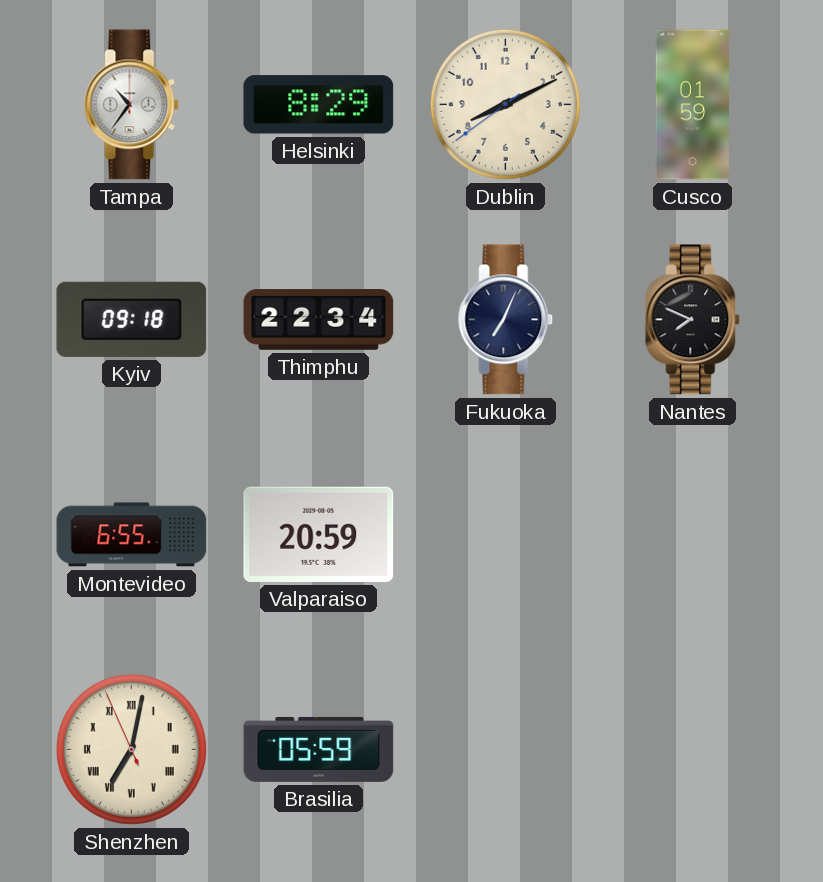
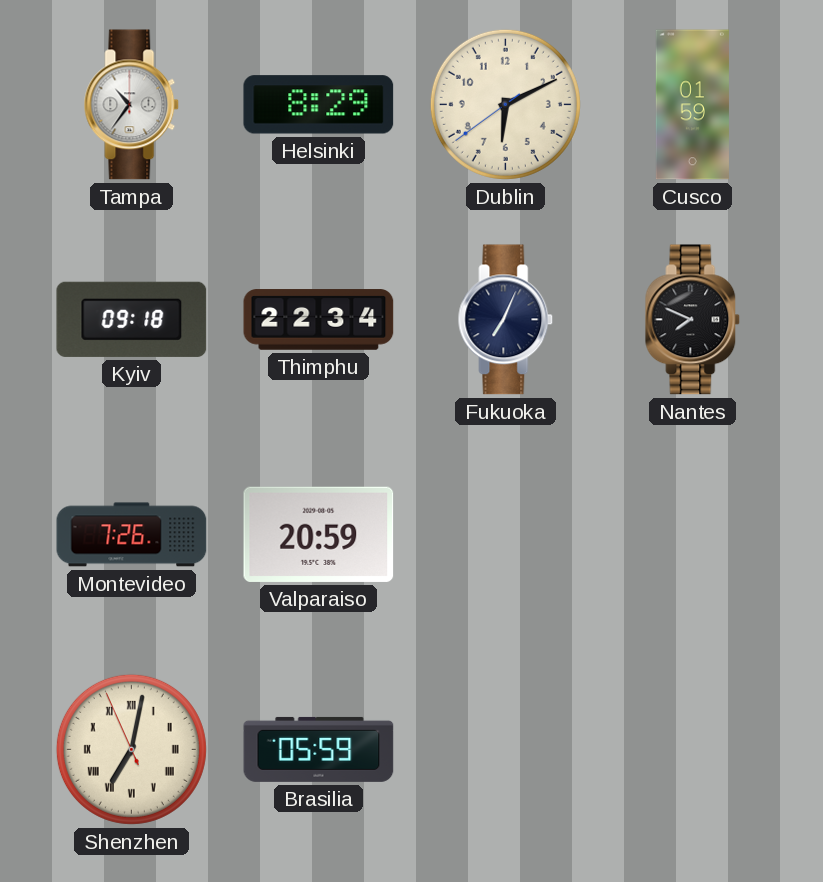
Dublin: 8:10 -> 6:10
Montevideo: 6:55 -> 7:26
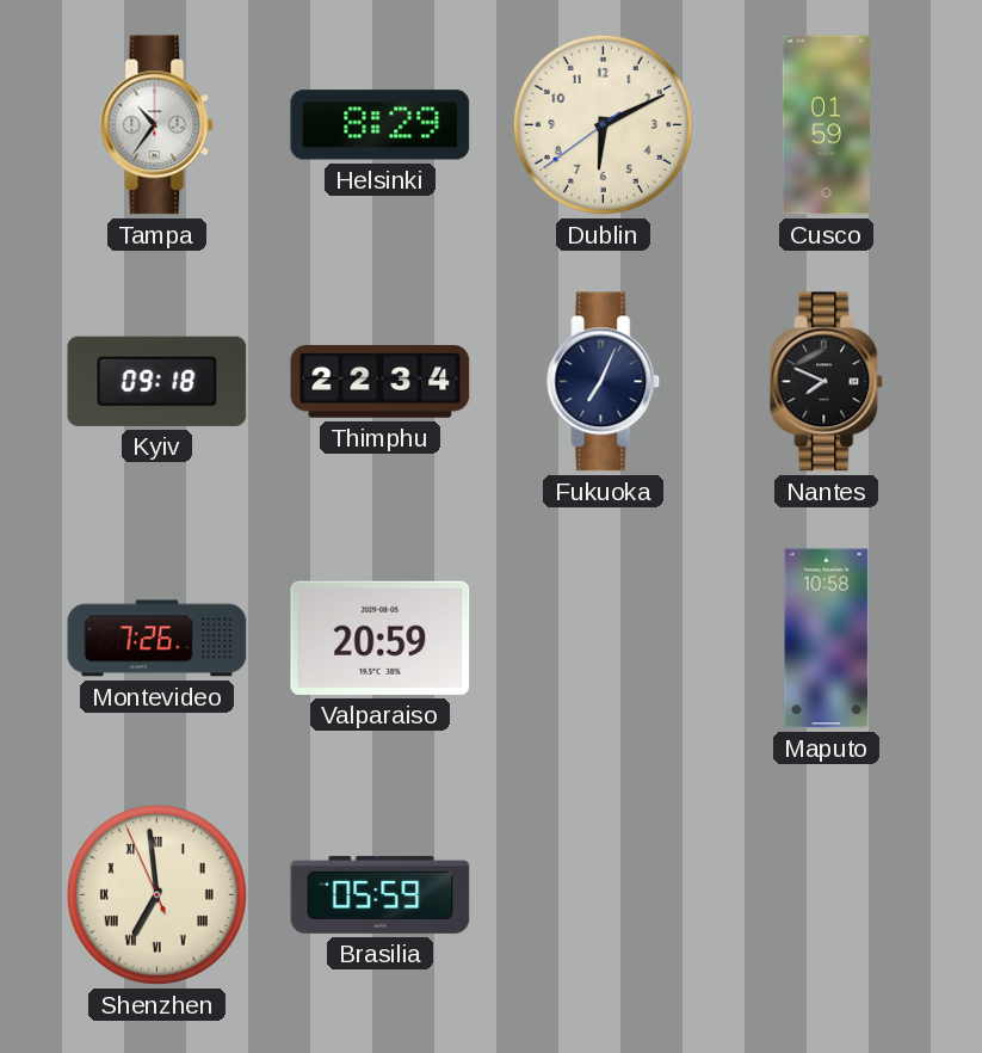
Maputo: none -> 10:58
Shenzhen: 7:01 -> 6:58
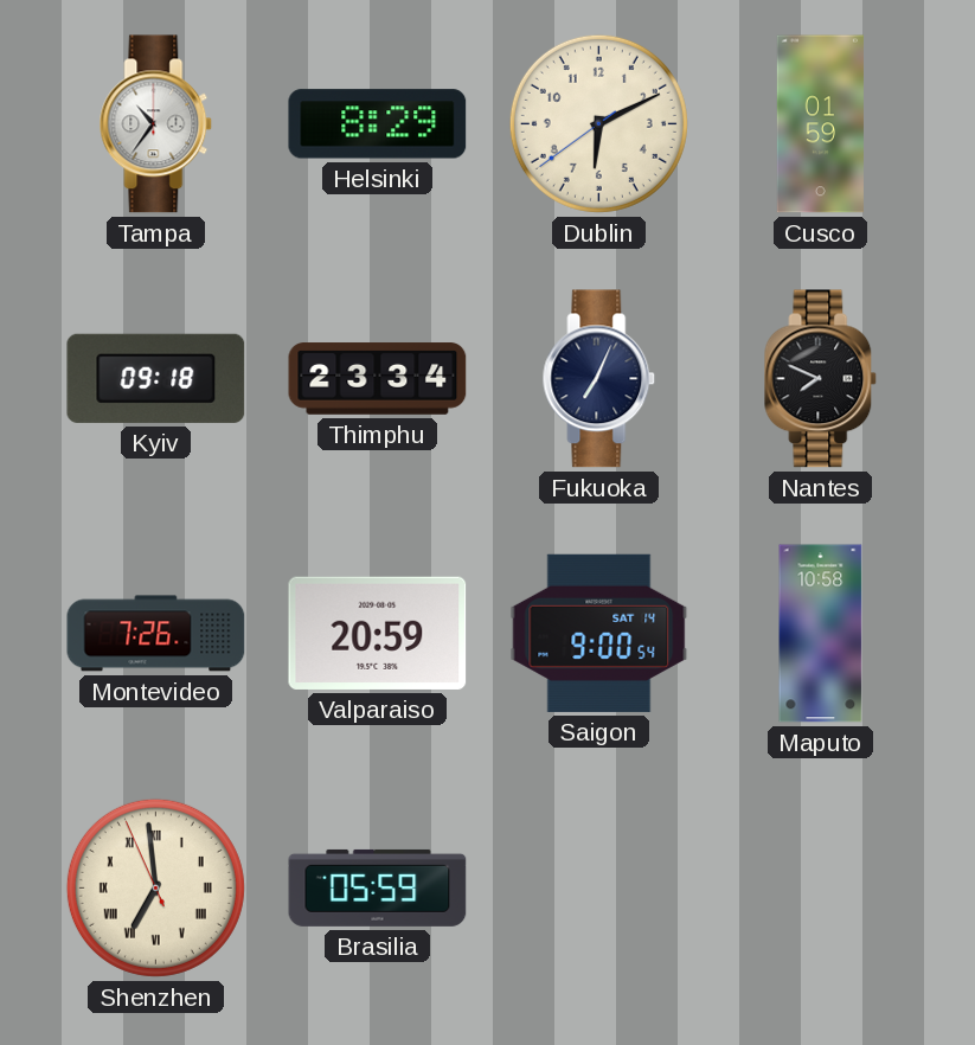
Thimphu: 22:34 -> 23:34
Saigon: none -> 9:00
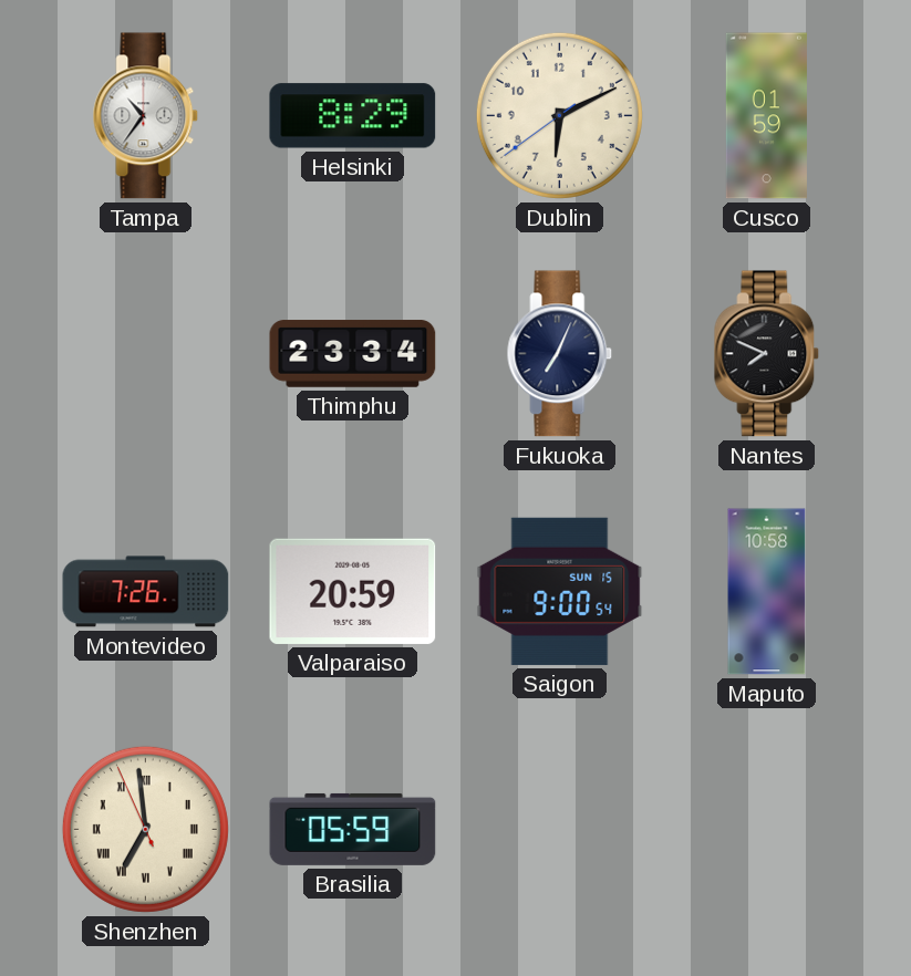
Kyiv: 09:18 -> none
Saigon date: SAT 14 -> SUN 15
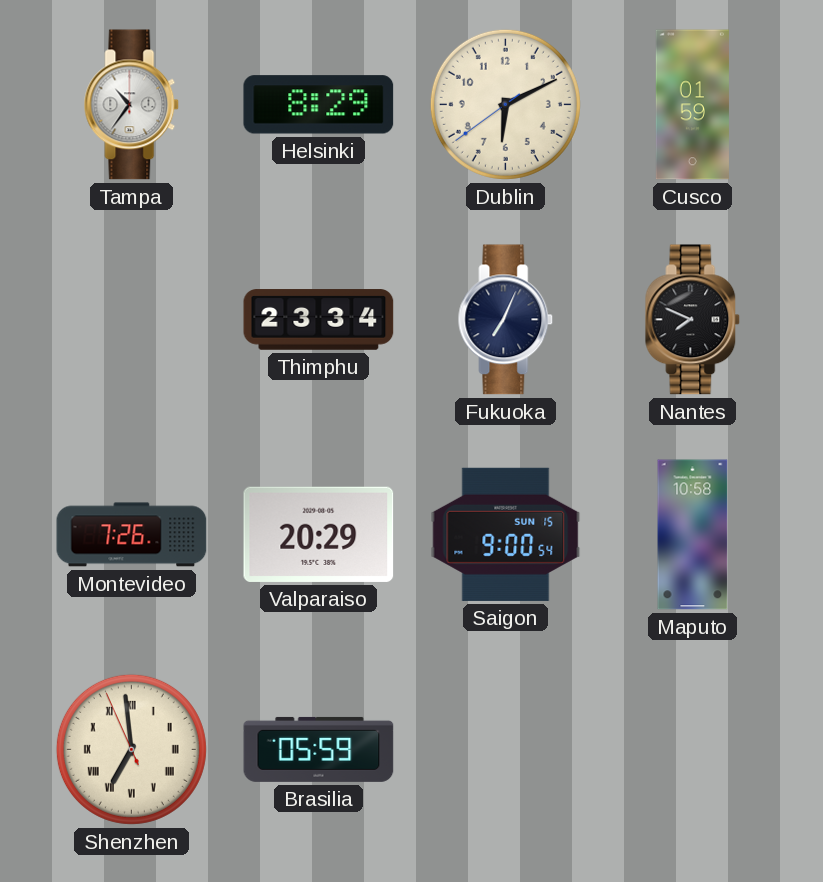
Valparaiso: 20:59 -> 20:29
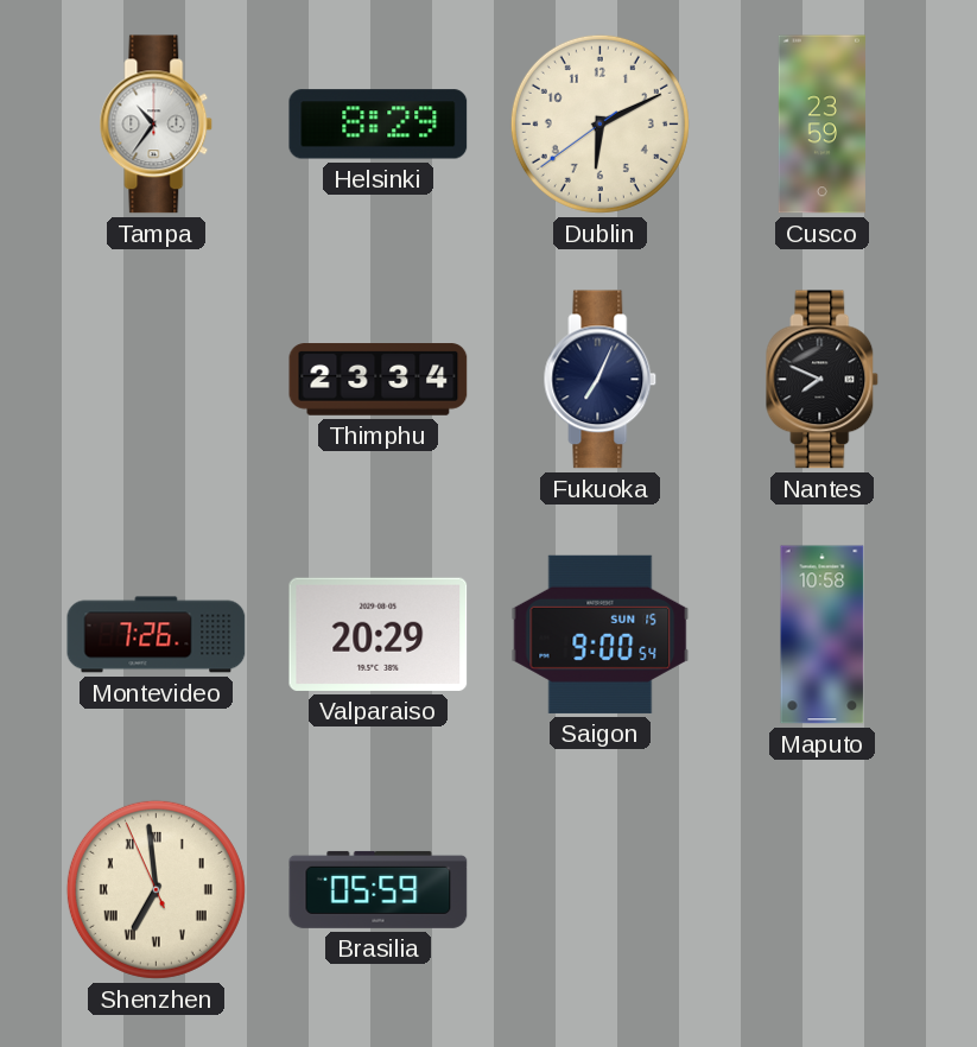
Cusco: 01:59 -> 23:59
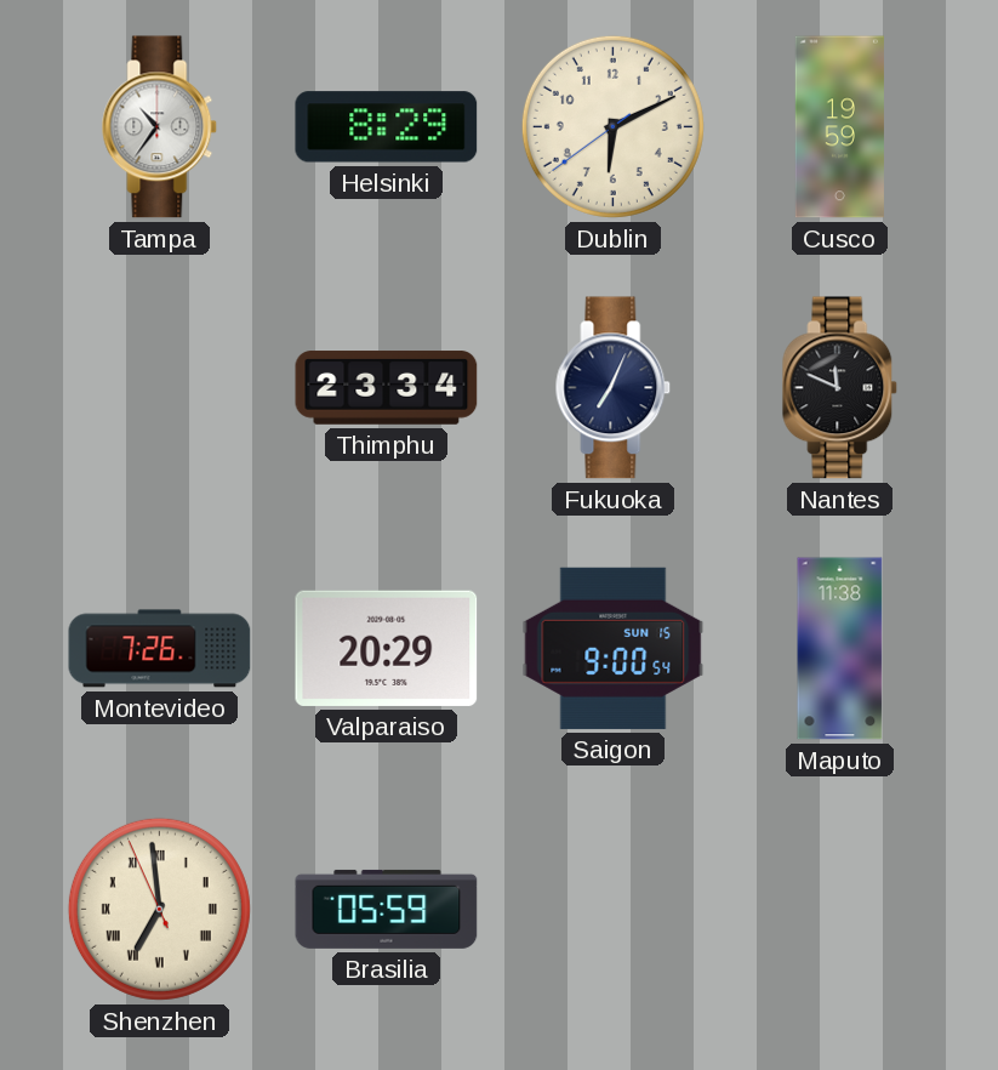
Cusco: 23:59 -> 19:59
Nantes: 7:49 -> 11:49
Maputo: 10:58 -> 11:38
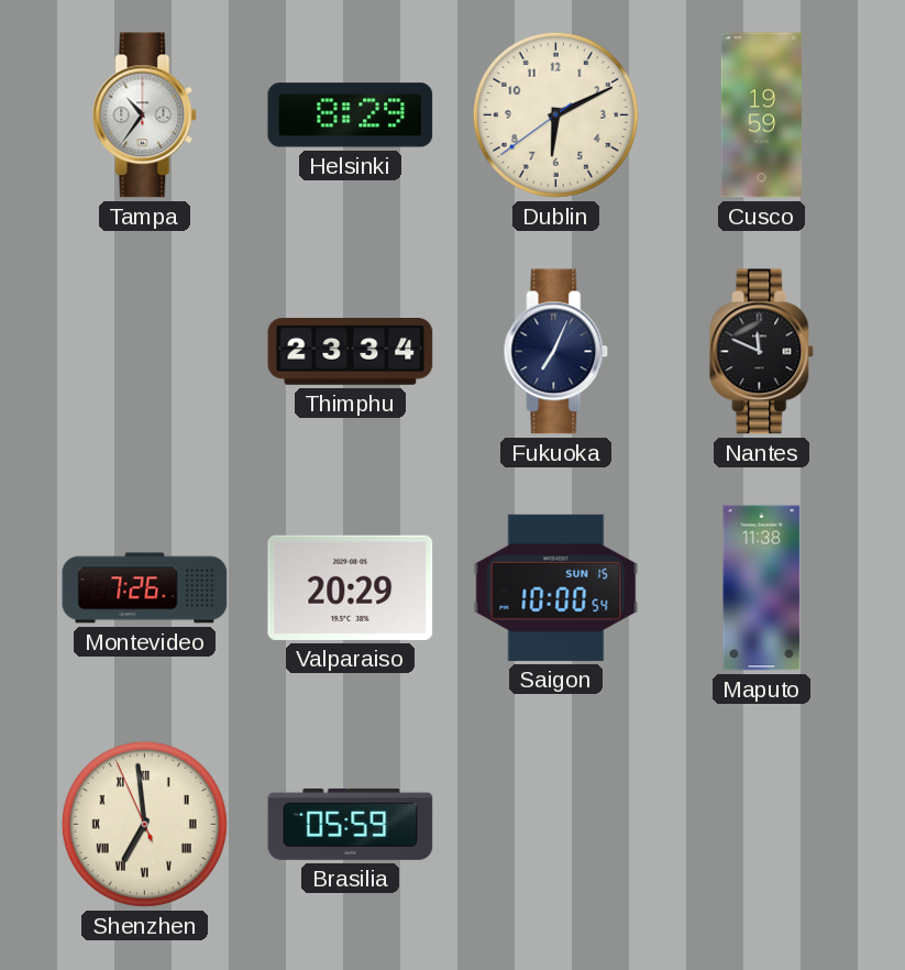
Saigon: 9:00 -> 10:00
